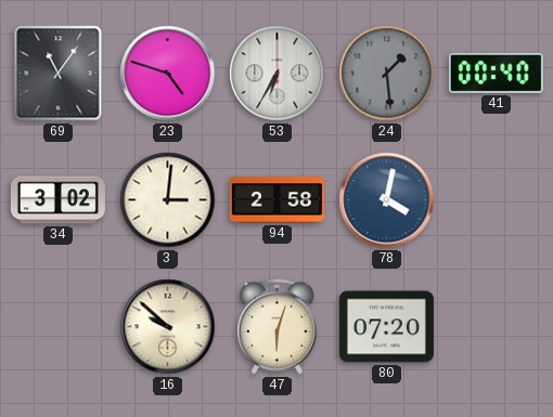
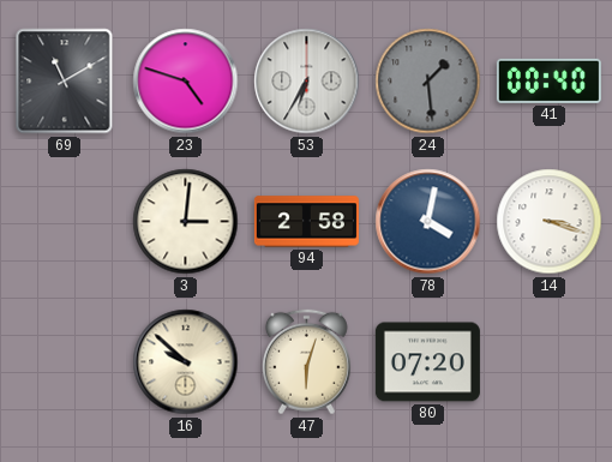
69: 11:06 -> 11:10
34: 3:02 -> none
14: none -> 3:18
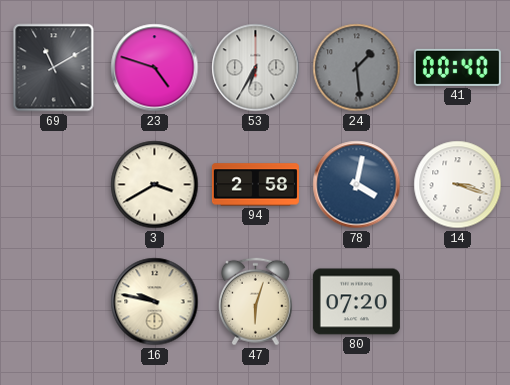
3: 3:01 -> 3:40
16: 9:52 -> 9:47
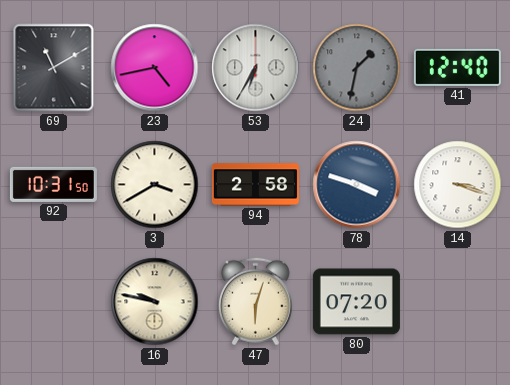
23: 4:48 -> 4:43
24: 1:29 -> 1:32
41: 00:40 -> 12:40
92: none -> 10:31
78: 4:02 -> 3:48
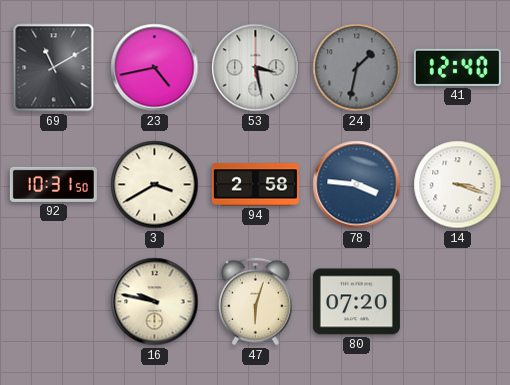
53: 6:35 -> 3:28
78: 3:48 -> 3:46
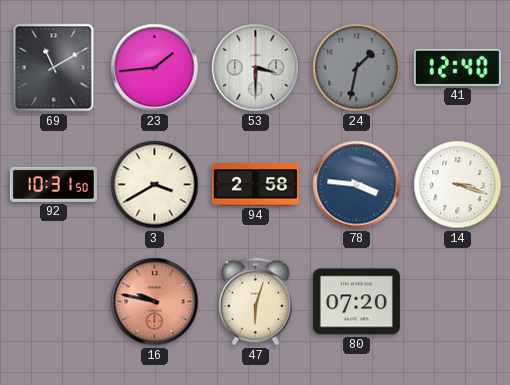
23: 4:43 -> 1:44
53: 3:28 -> 3:30
16 dial: cream -> salmon
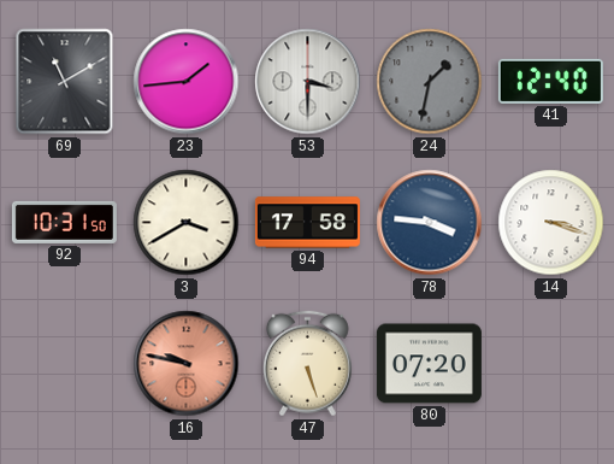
94: 2:58 -> 17:58
47: 6:03 -> 5:27
